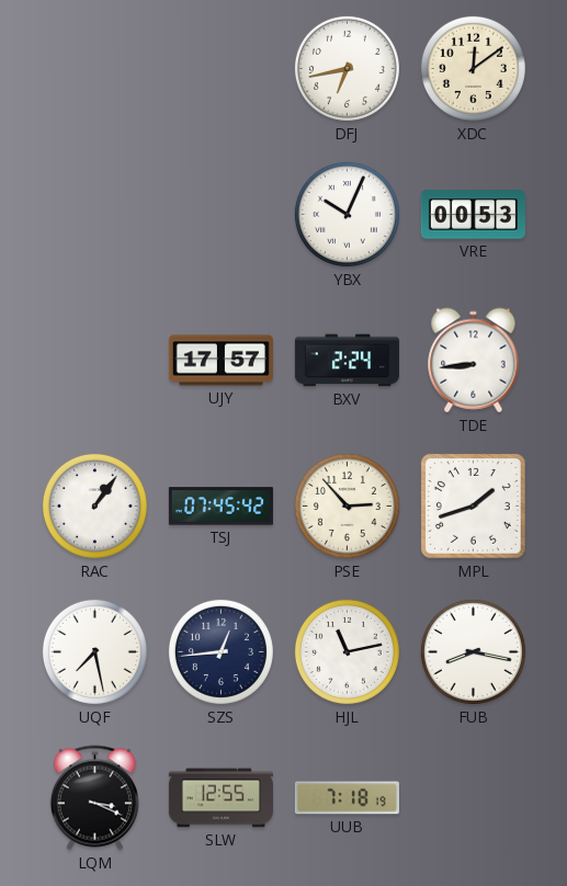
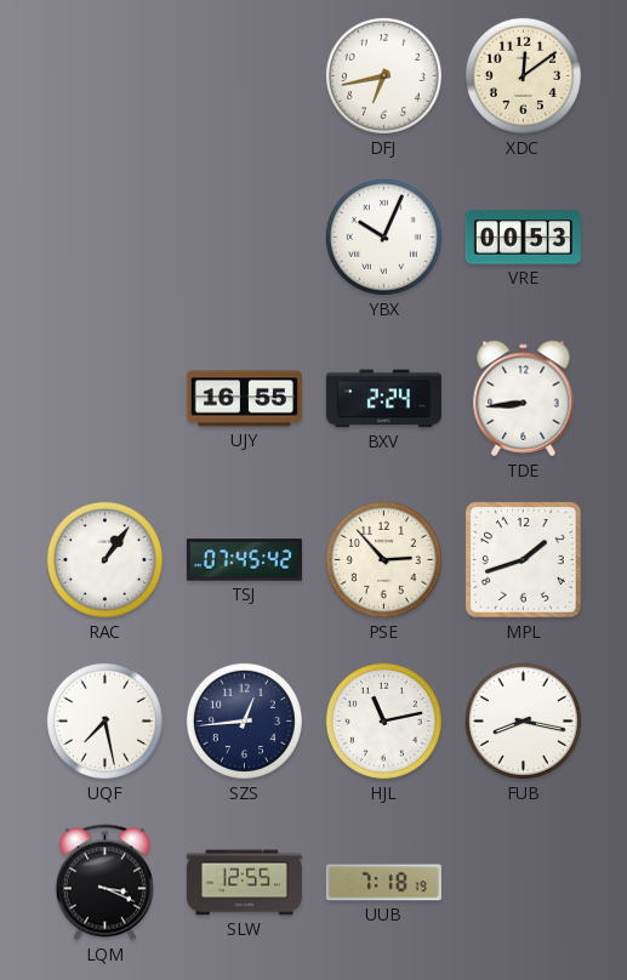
UJY: 17:57 -> 16:55
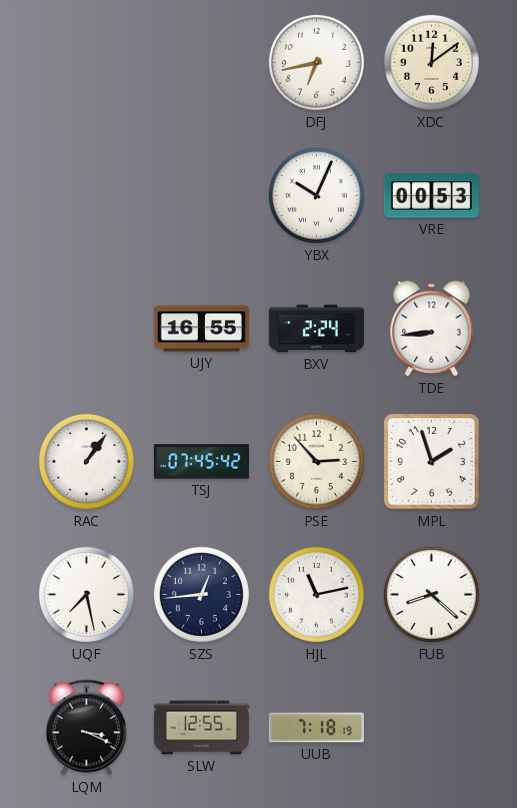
MPL: 1:42 -> 1:57
FUB: 8:17 -> 8:22
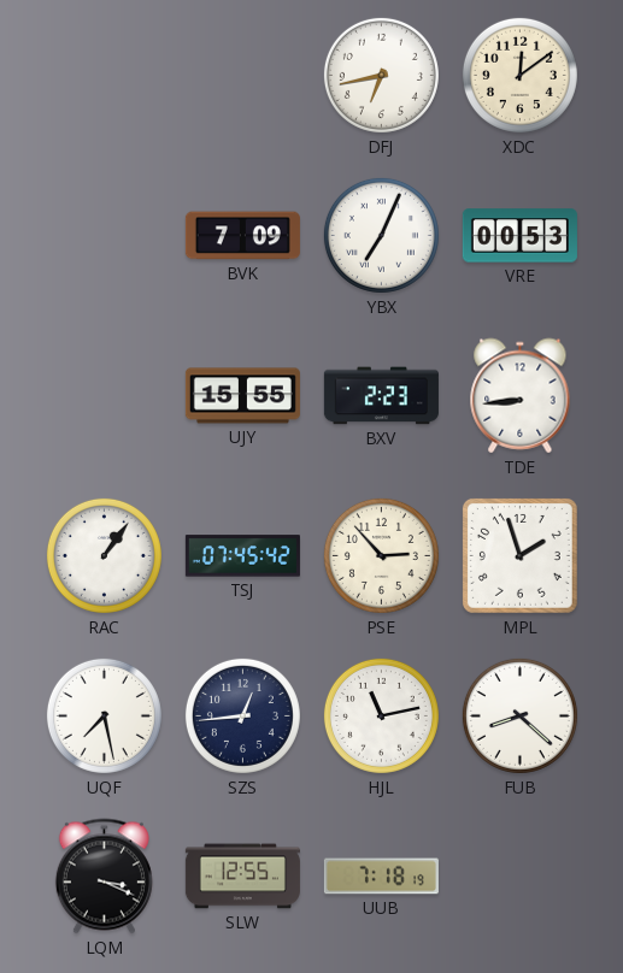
BVK: none -> 7:09
YBX: 10:04 -> 7:04
UJY: 16:55 -> 15:55
BXV: 2:24 -> 2:23
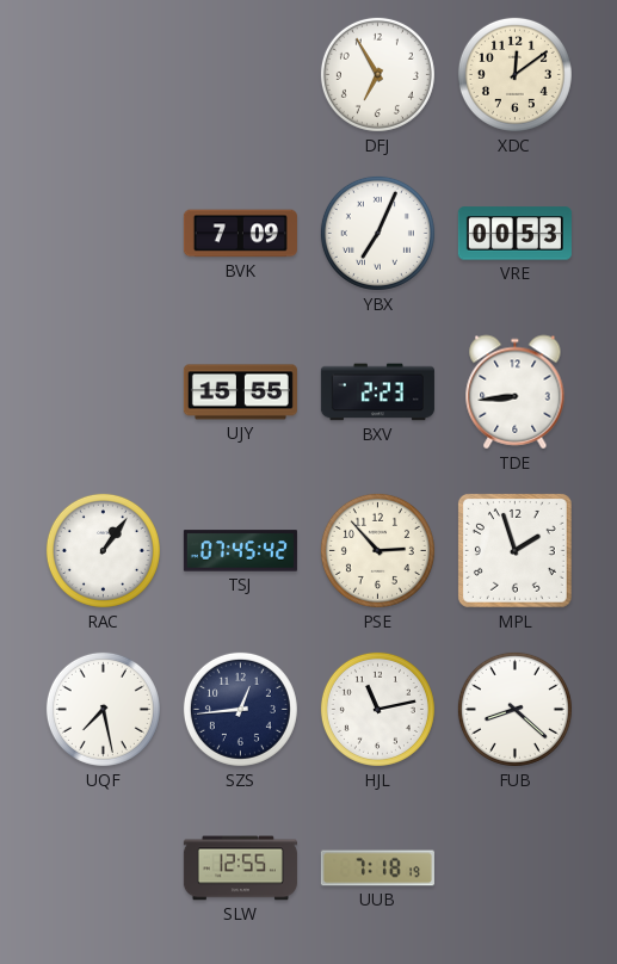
DFJ: 6:43 -> 6:55
LQM: 3:19 -> none
